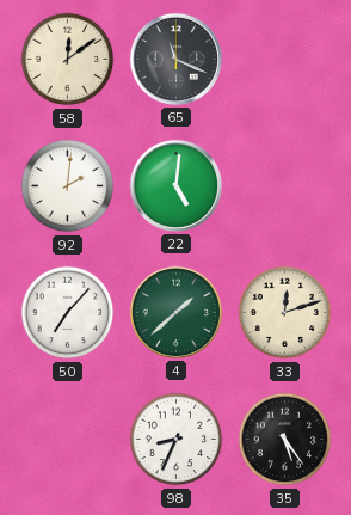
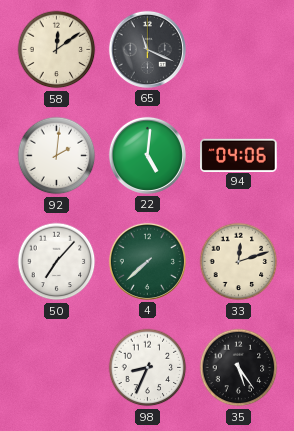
94: none -> 04:06
4: 1:38 -> 7:38
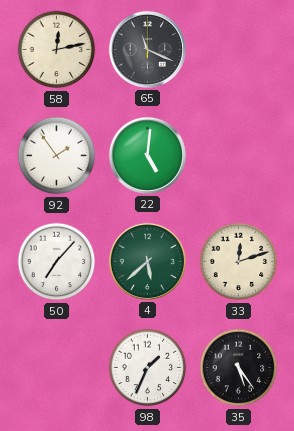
58: 12:09 -> 12:13
92: 2:01 -> 1:54
94: 04:06 -> none
4: 7:38 -> 5:38
98: 8:34 -> 1:34
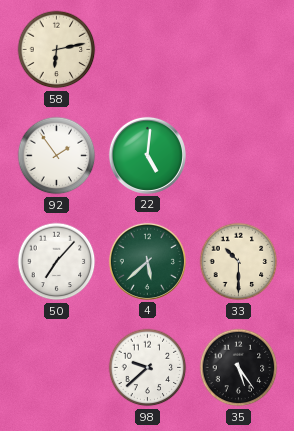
58: 12:13 -> 6:13
65: 11:19 -> none
33: 12:12 -> 10:30
98: 1:34 -> 9:38
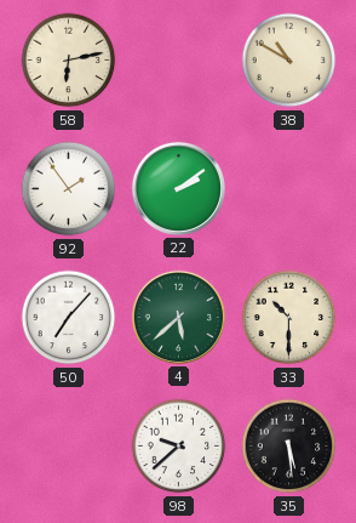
38: none -> 10:50
22: 5:01 -> 2:09
35: 5:24 -> 5:29
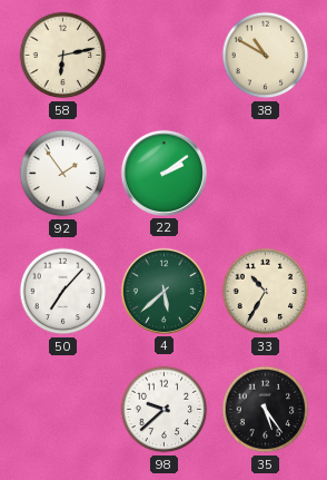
33: 10:30 -> 10:35
35: 5:29 -> 5:24
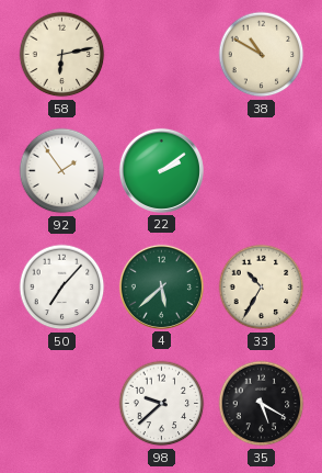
35: 5:24 -> 5:20
